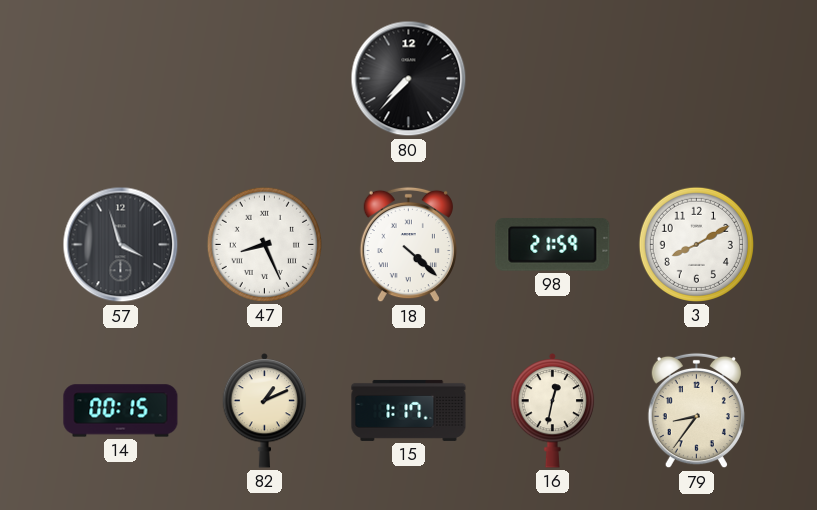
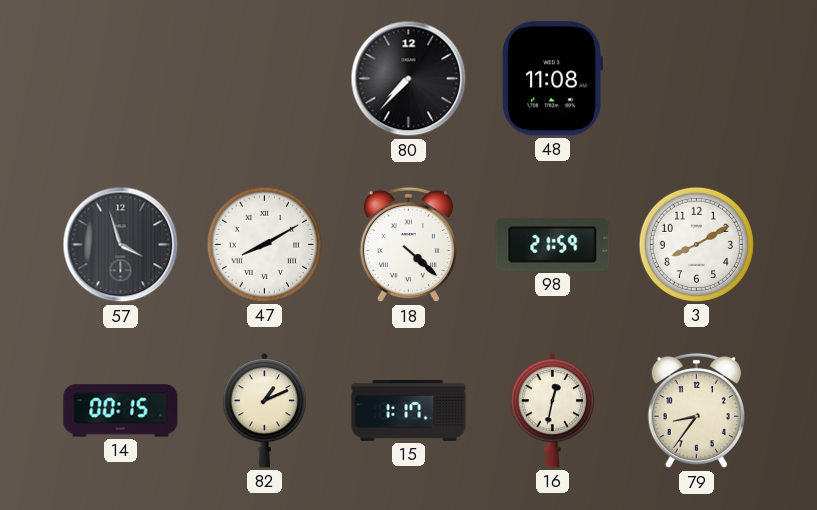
48: none -> 11:08
47: 8:26 -> 8:10
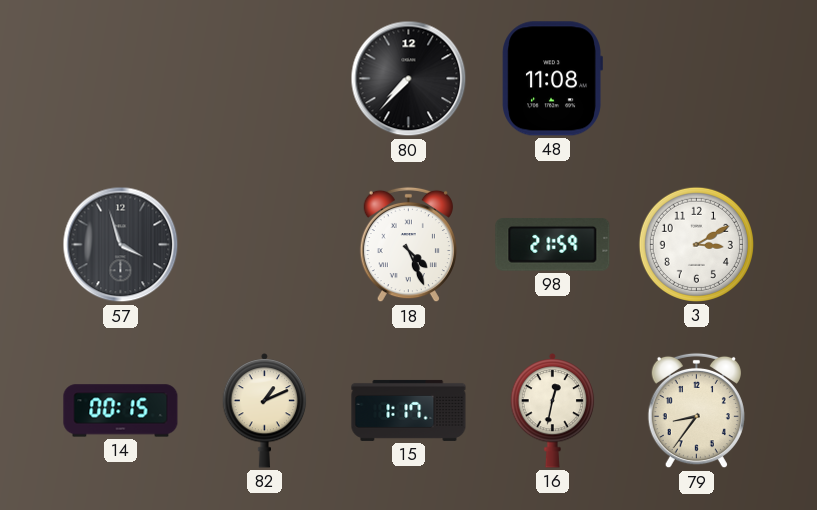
47: 8:10 -> none
18: 4:22 -> 4:26
3: 8:10 -> 3:10
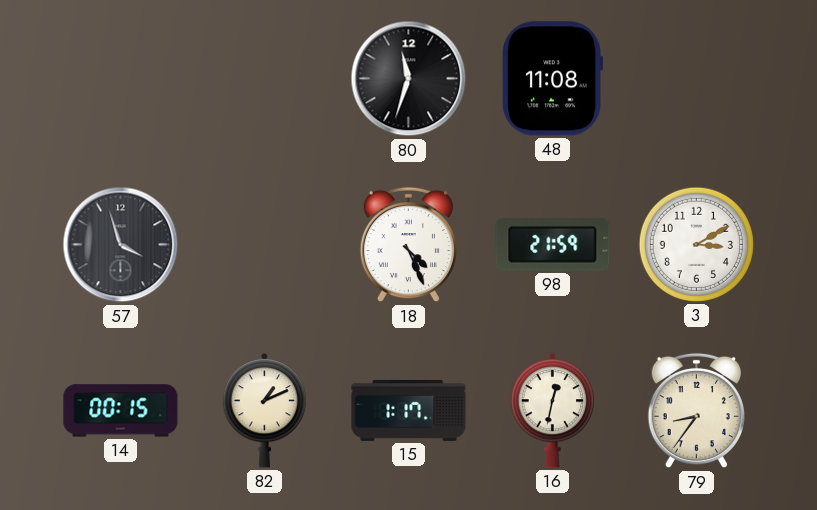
80: 7:37 -> 11:33
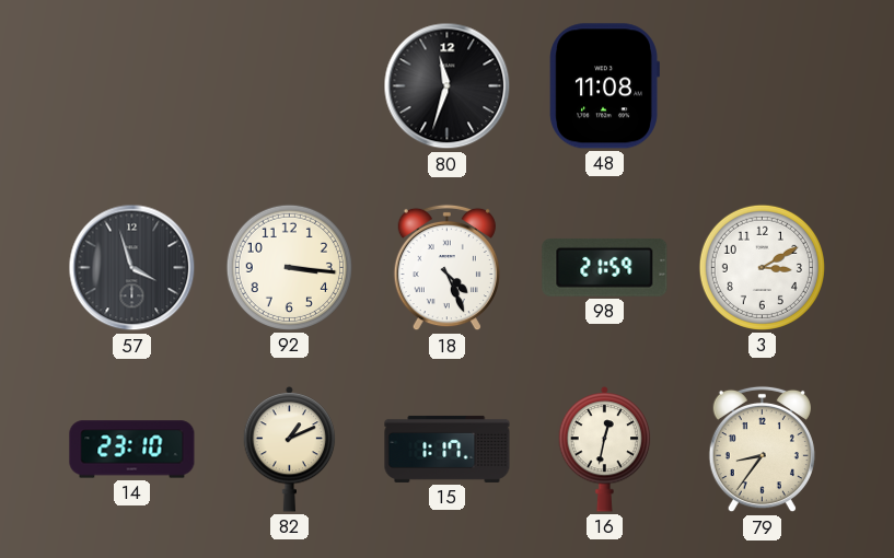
92: none -> 3:16
14: 00:15 -> 23:10
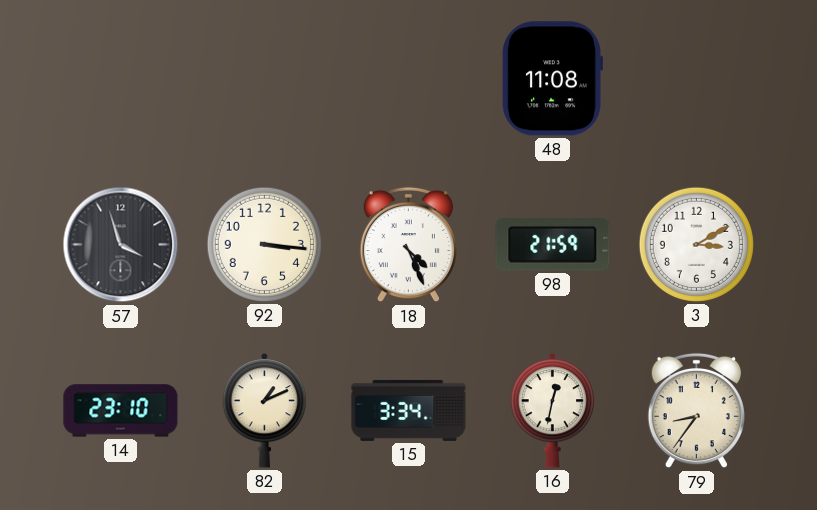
80: 11:33 -> none
15: 1:17 -> 3:34
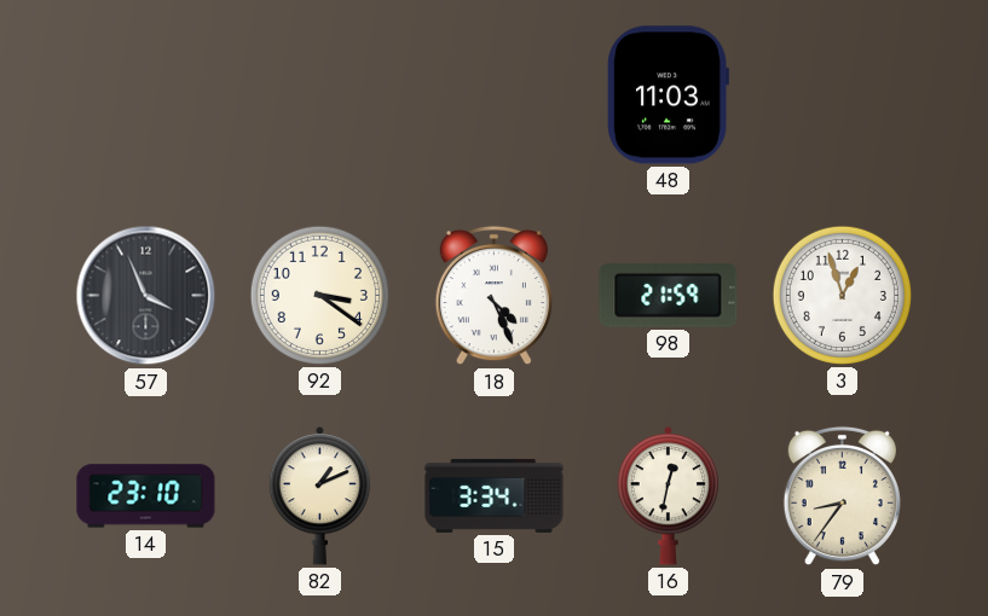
48: 11:08 -> 11:03
57: 3:57 -> 3:56
92: 3:16 -> 3:21
3: 3:10 -> 12:57
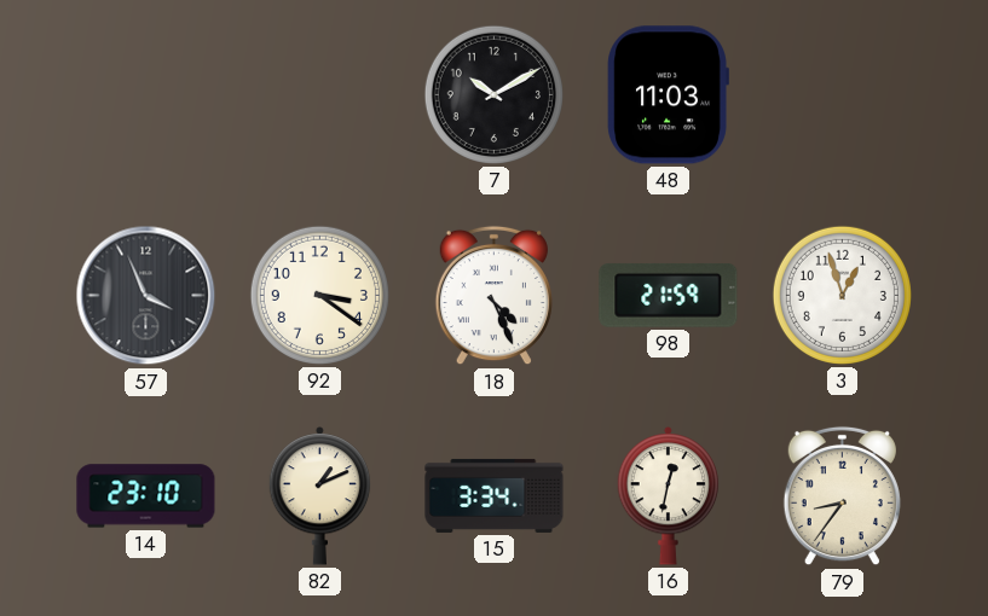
7: none -> 10:10
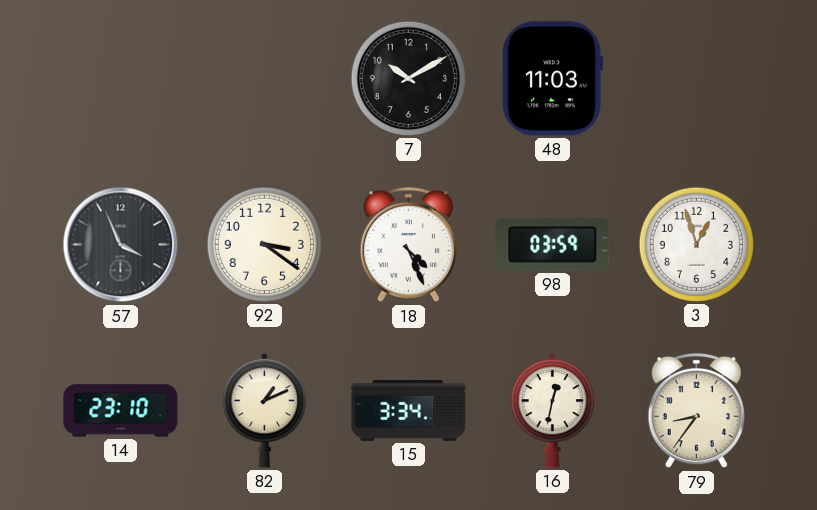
98: 21:59 -> 03:59
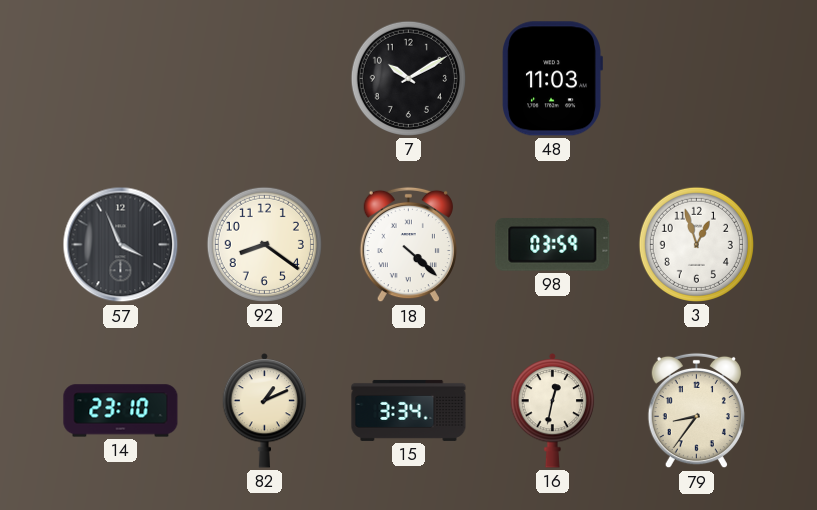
92: 3:21 -> 8:21
18: 4:26 -> 4:22
